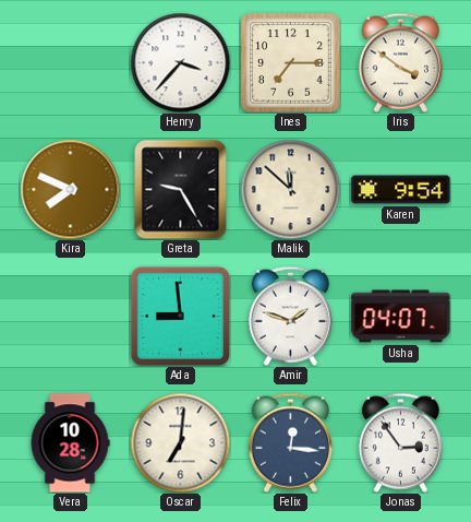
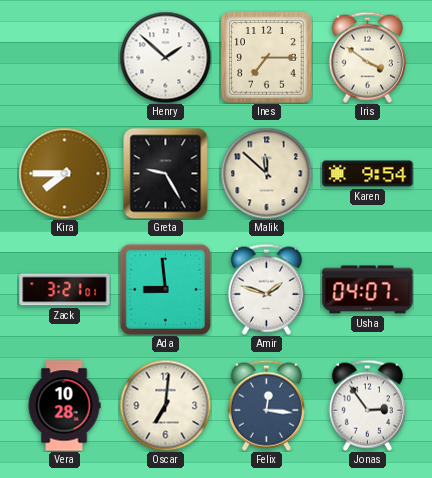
Henry: 3:37 -> 1:52
Kira: 7:49 -> 7:45
Zack: none -> 3:21
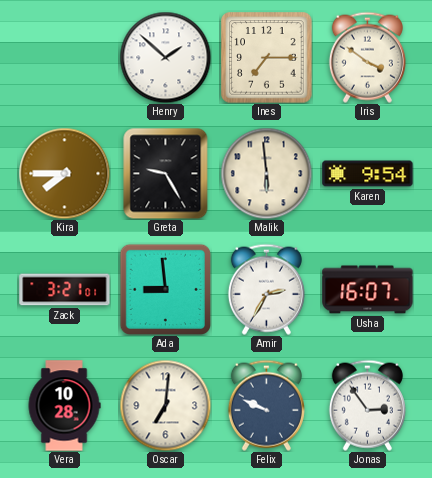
Malik: 11:52 -> 5:59
Amir: 1:48 -> 2:35
Usha: 04:07 -> 16:07
Felix: 12:16 -> 9:49
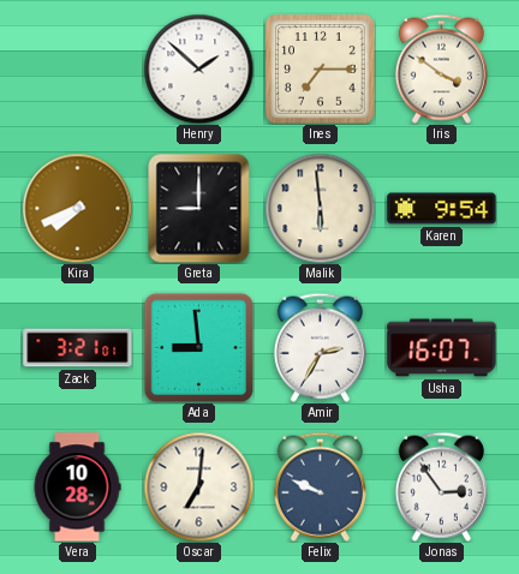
Kira: 7:45 -> 7:41
Greta: 9:25 -> 9:00
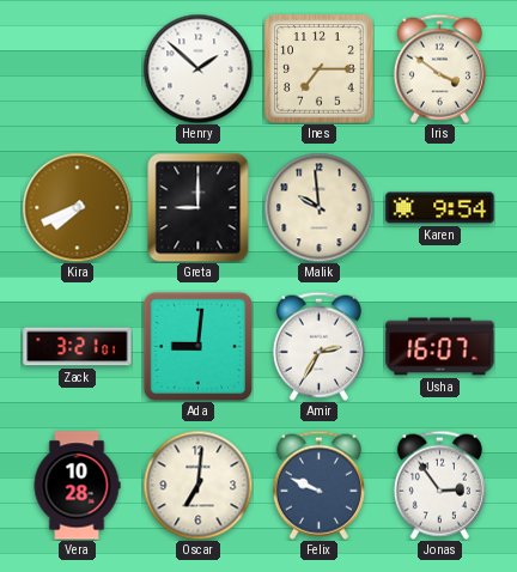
Malik: 5:59 -> 9:59
Ada: 8:59 -> 9:01
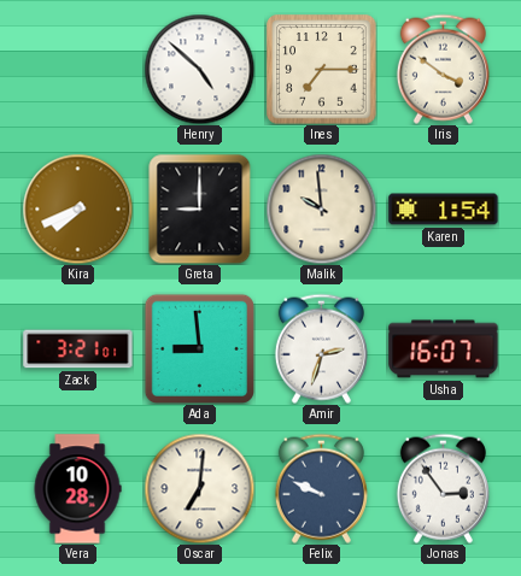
Henry: 1:52 -> 4:52
Karen: 9:54 -> 1:54
Ada: 9:01 -> 8:59
Amir: 2:35 -> 2:33
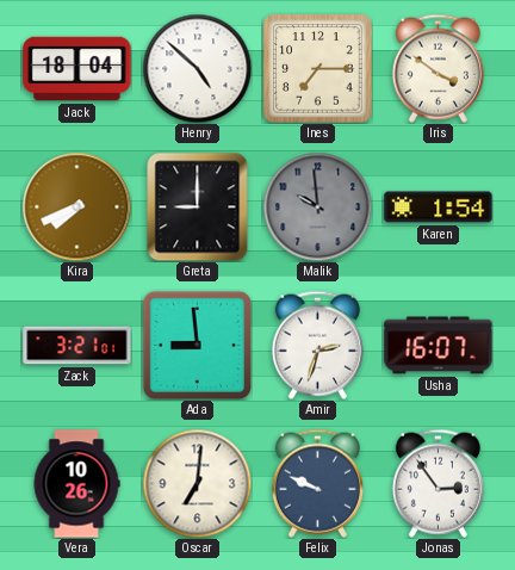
Jack: none -> 18:04
Malik dial: cream -> grey
Vera: 10:28 -> 10:26
